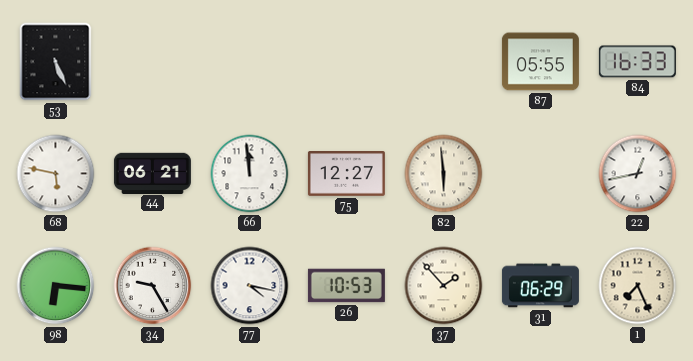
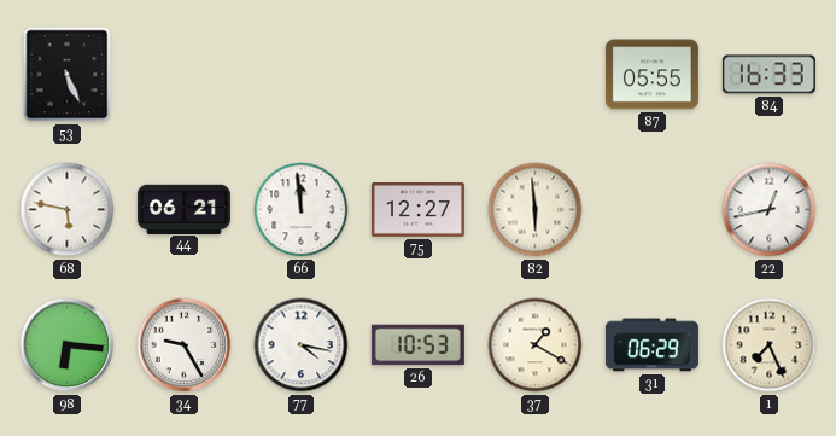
37: 1:53 -> 1:20
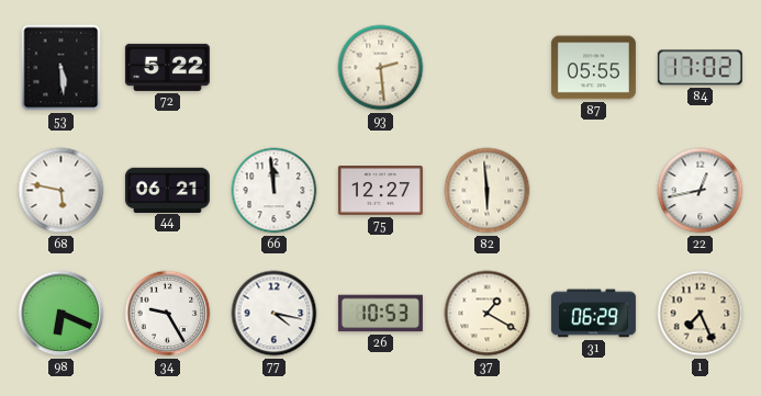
53: 5:26 -> 5:29
72: none -> 5:22
93: none -> 2:29
84: 16:33 -> 17:02
98: 6:16 -> 6:19
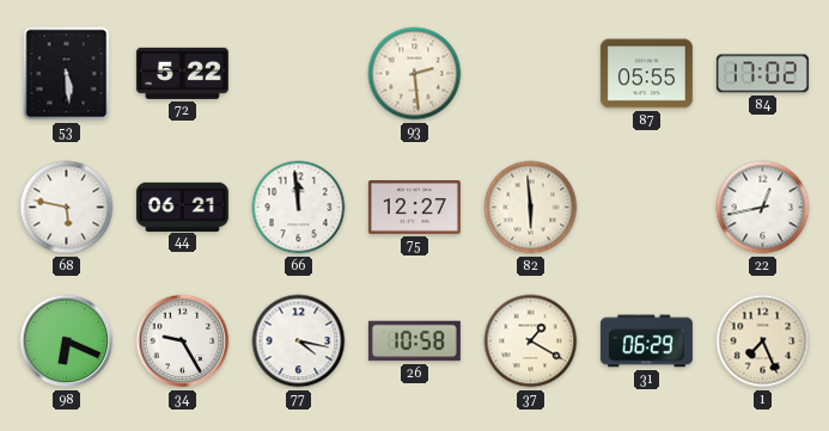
26: 10:53 -> 10:58
